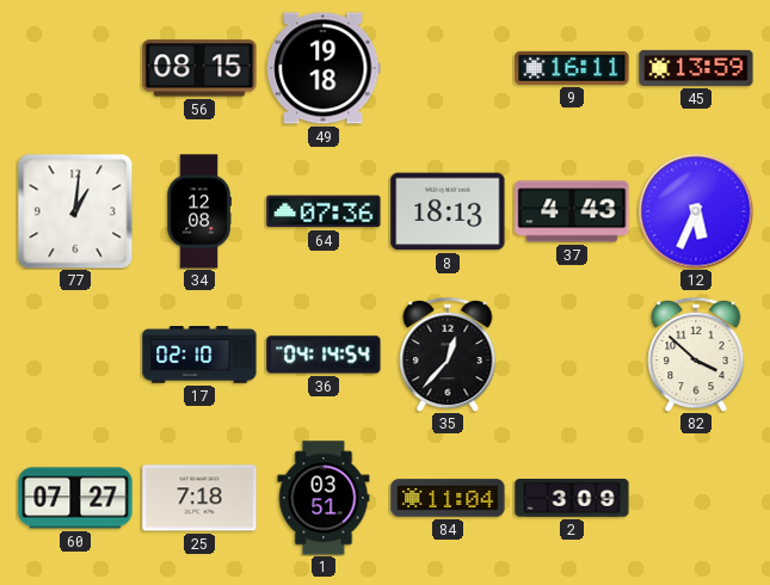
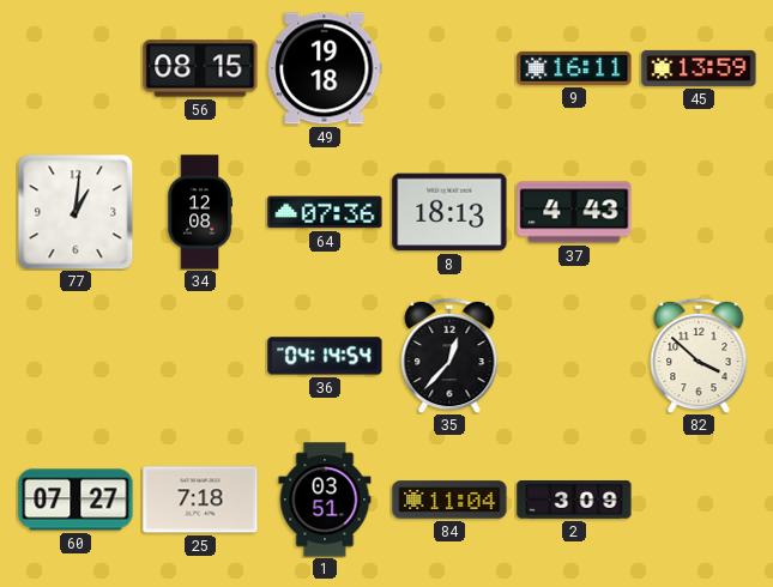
12: 5:34 -> none
17: 02:10 -> none
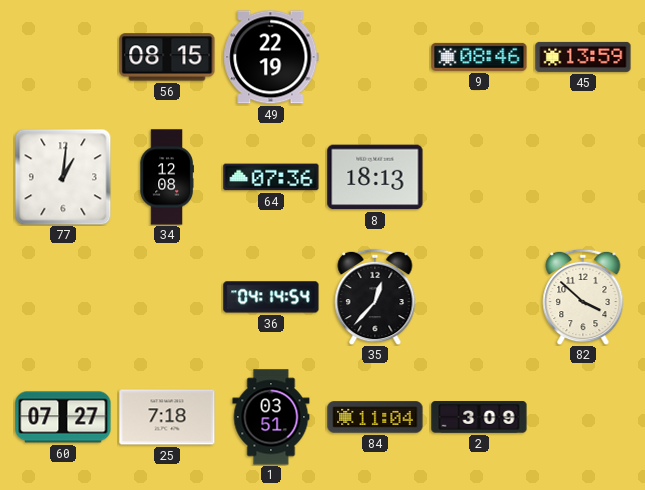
49: 19:18 -> 22:19
9: 16:11 -> 08:46
37: 4:43 -> none
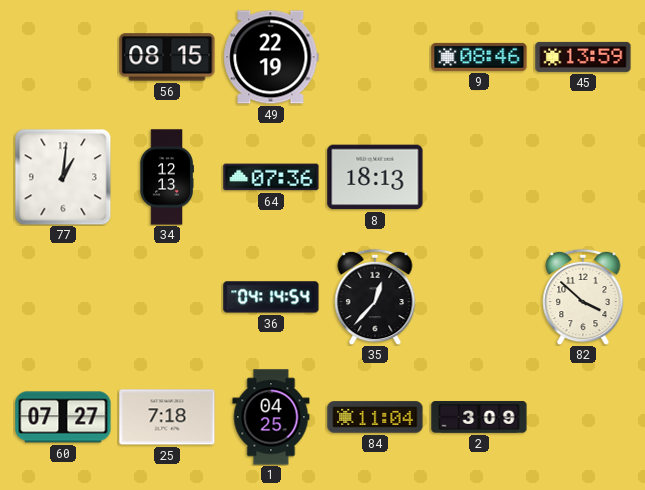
34: 12:08 -> 12:13
1: 03:51 -> 04:25
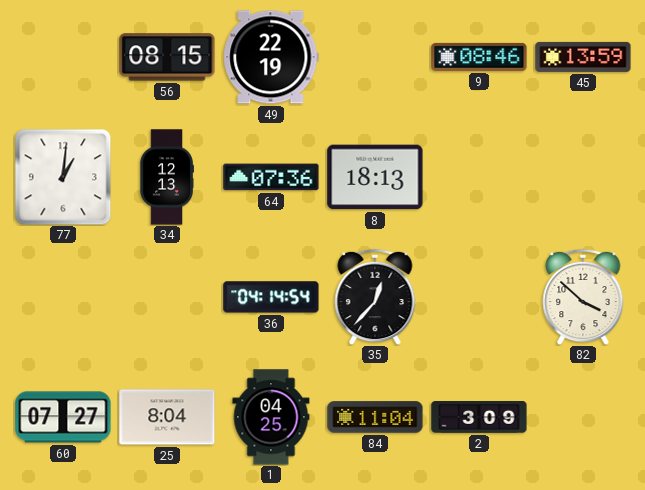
25: 7:18 -> 8:04
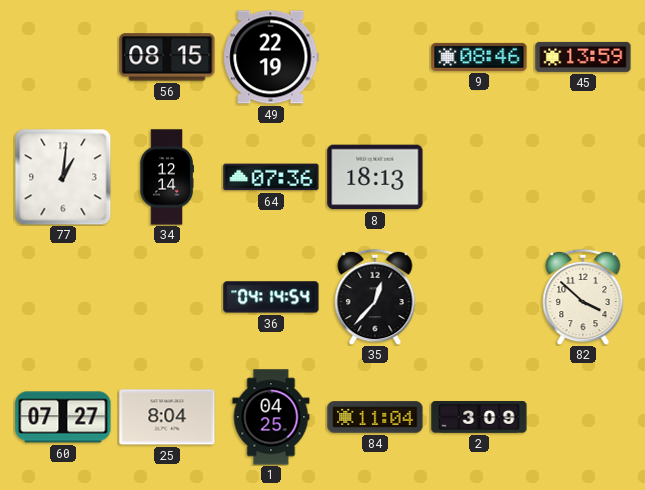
34: 12:13 -> 12:14
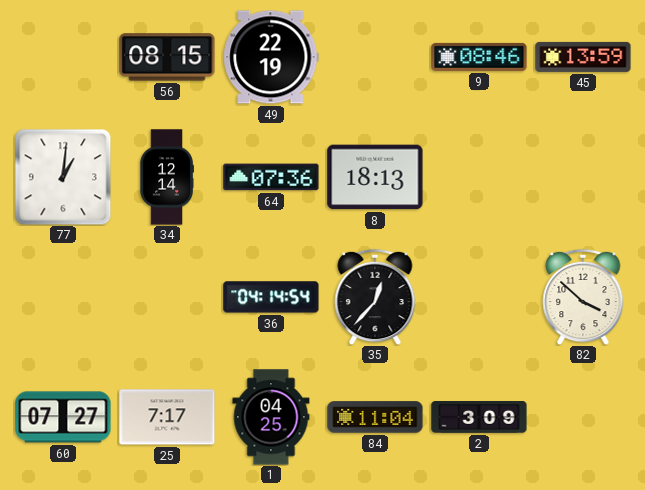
25: 8:04 -> 7:17
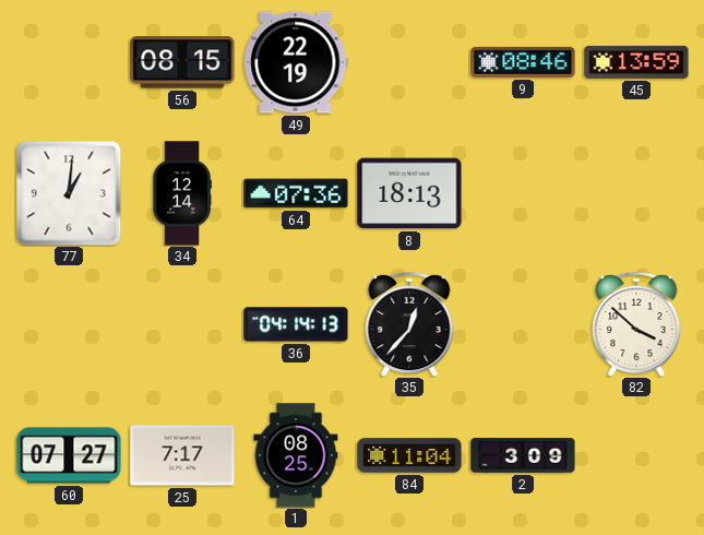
36: 04:14:54 -> 04:14:13
1: 04:25 -> 08:25
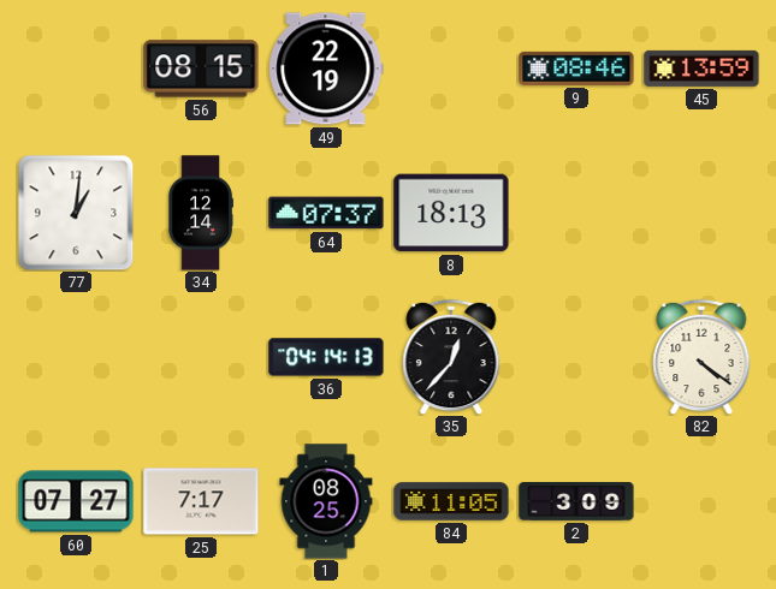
64: 07:36 -> 07:37
82: 3:52 -> 4:21
84: 11:04 -> 11:05
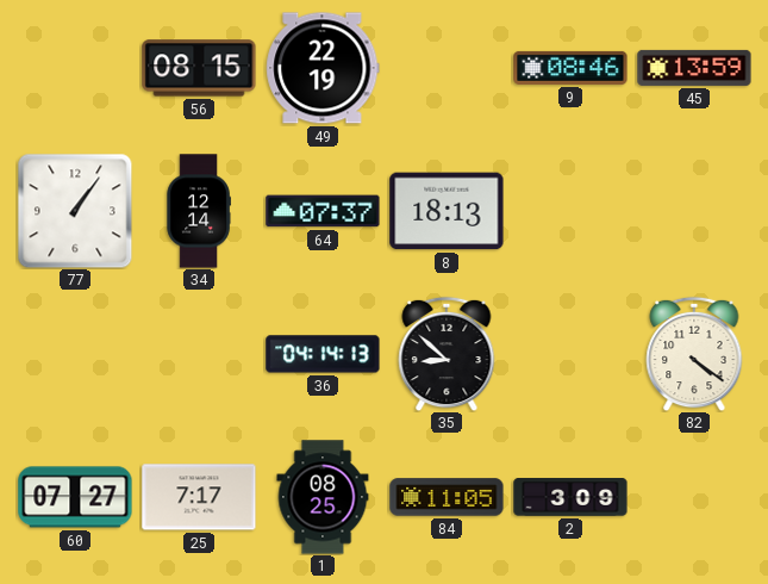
77: 1:01 -> 1:06
35: 12:37 -> 8:52
